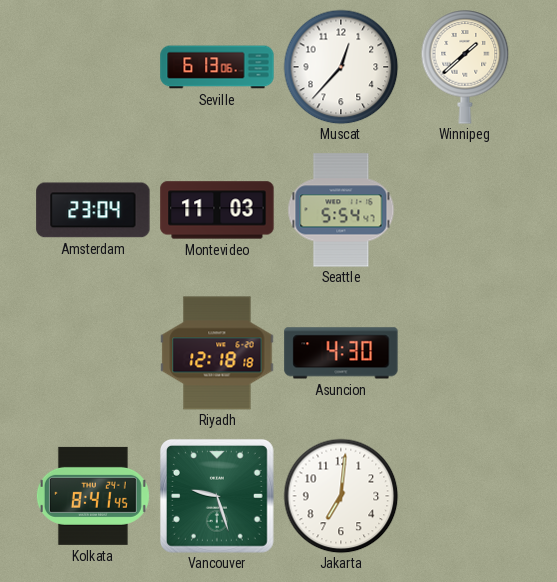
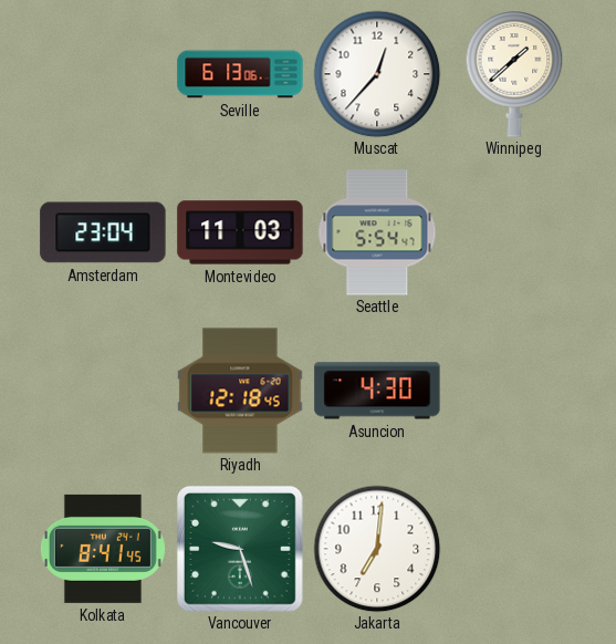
Riyadh: 12:18:18 -> 12:18:45
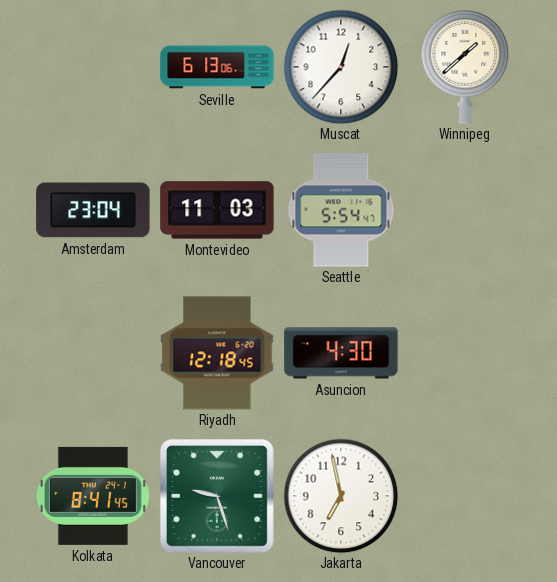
Jakarta: 7:01 -> 6:58
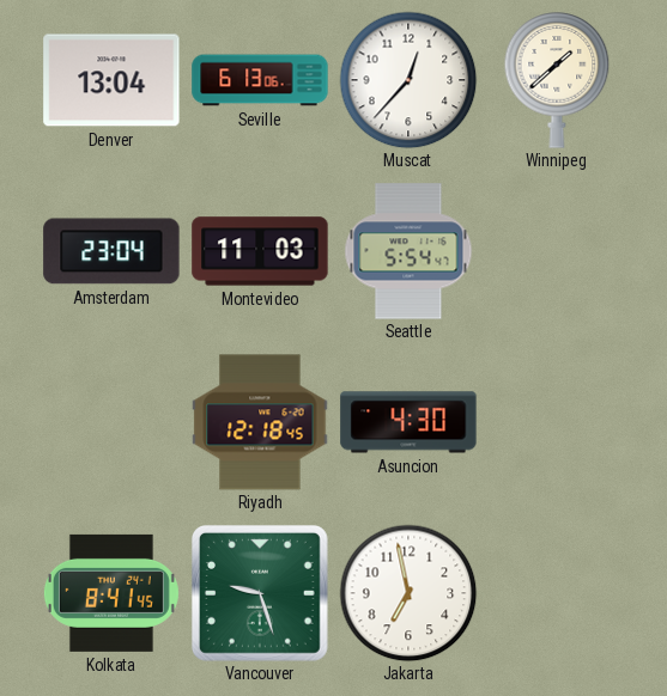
Denver: none -> 13:04
